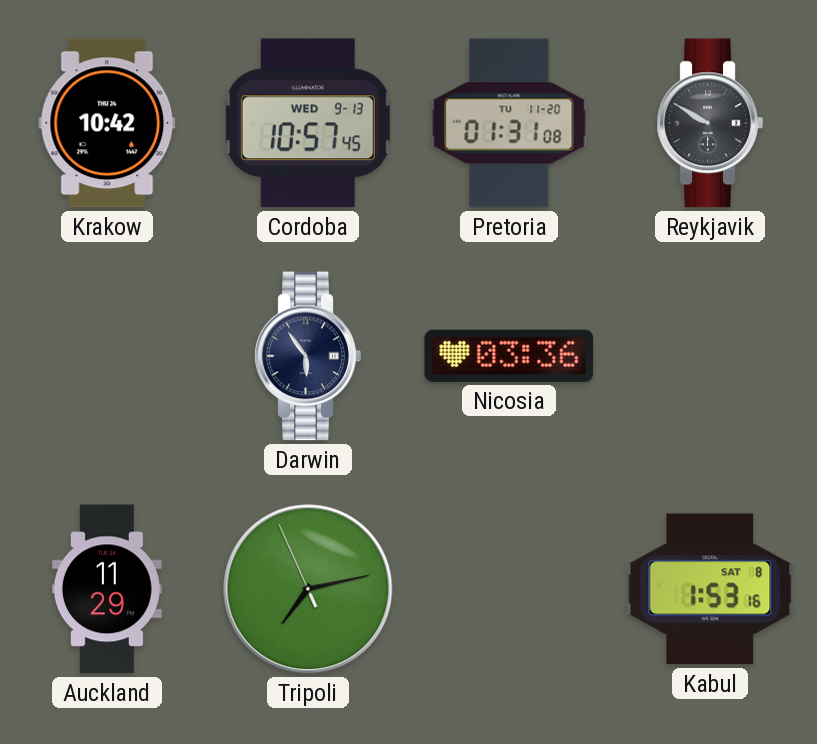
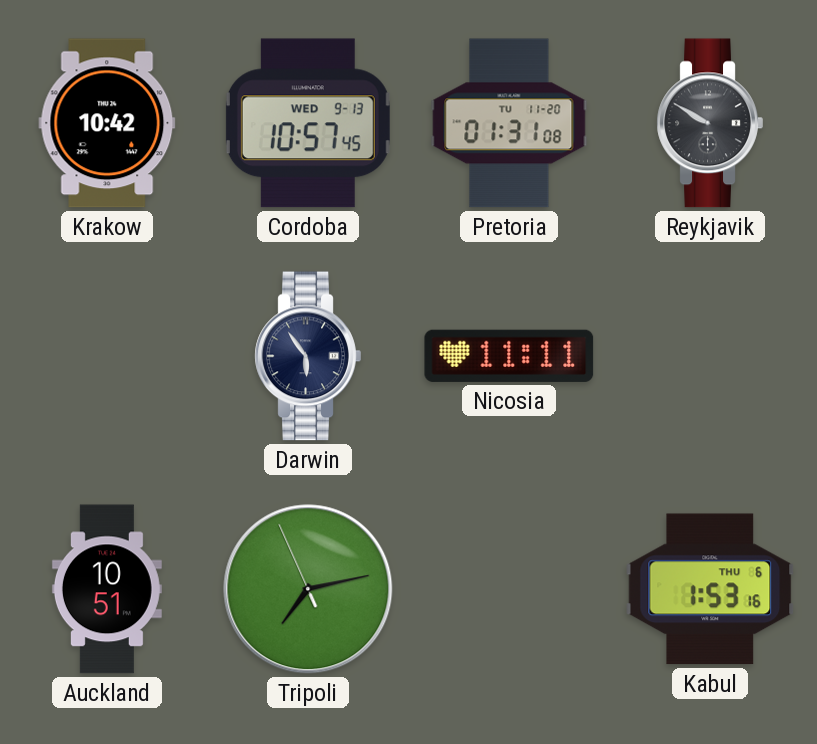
Nicosia: 03:36 -> 11:11
Auckland: 11:29 -> 10:51
Kabul date: SAT 8 -> THU 6
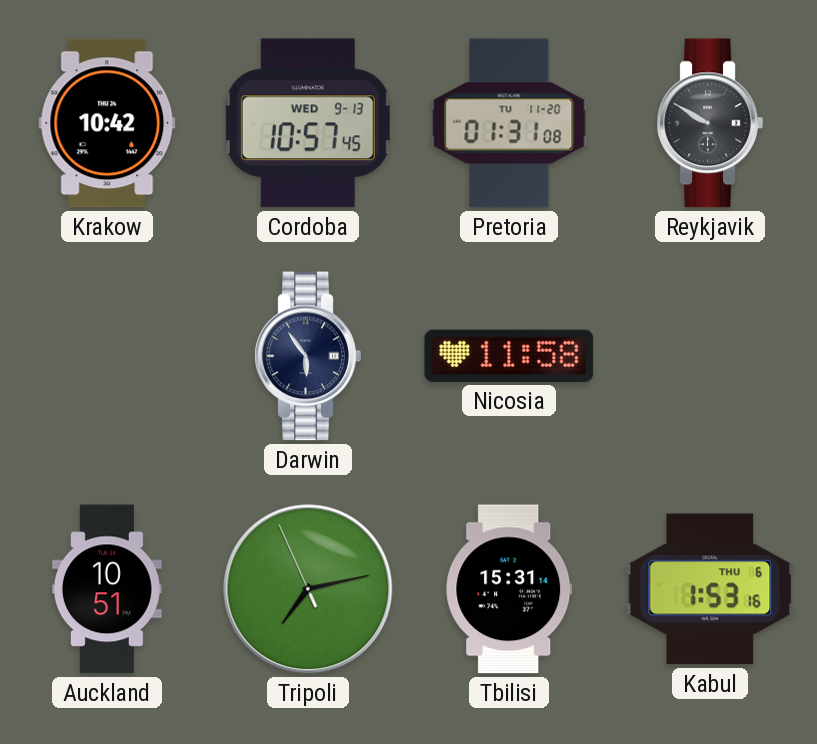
Nicosia: 11:11 -> 11:58
Tbilisi: none -> 15:31
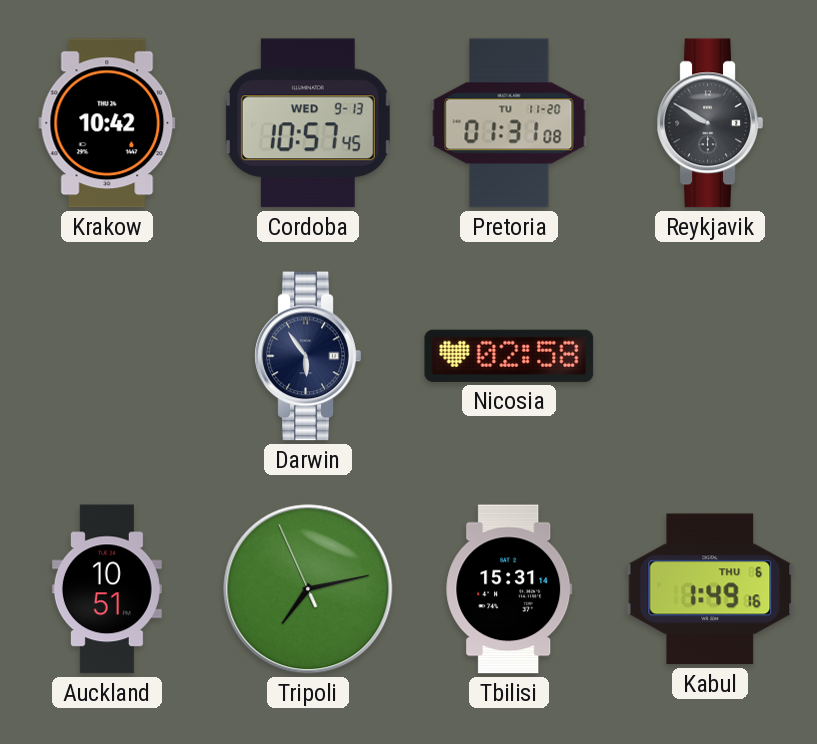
Nicosia: 11:58 -> 02:58
Kabul: 1:53 -> 1:49
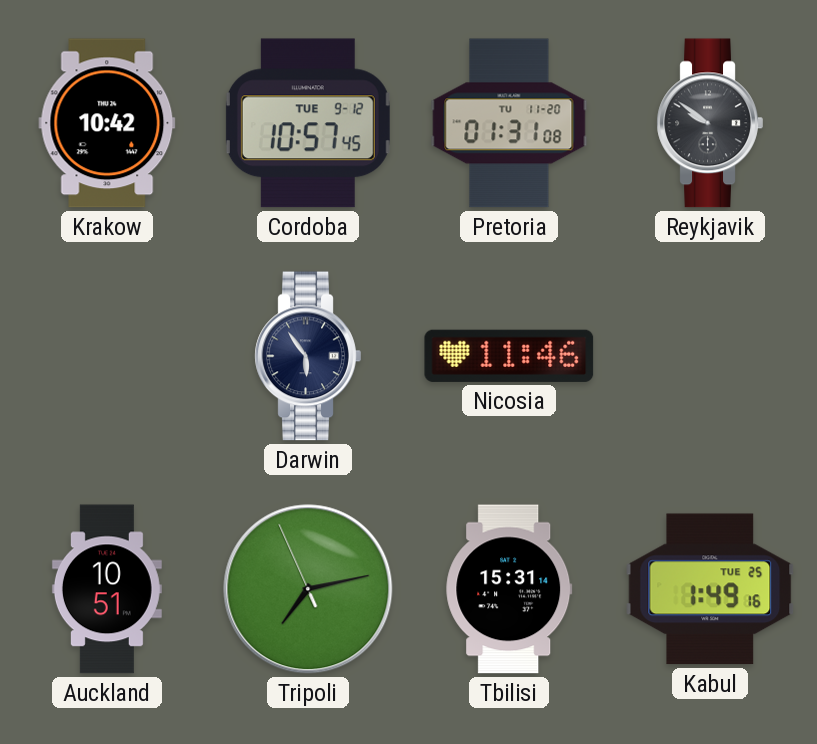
Cordoba date: WED 9-13 -> TUE 9-12
Reykjavik: 9:50 -> 9:51
Nicosia: 02:58 -> 11:46
Kabul date: THU 6 -> TUE 25
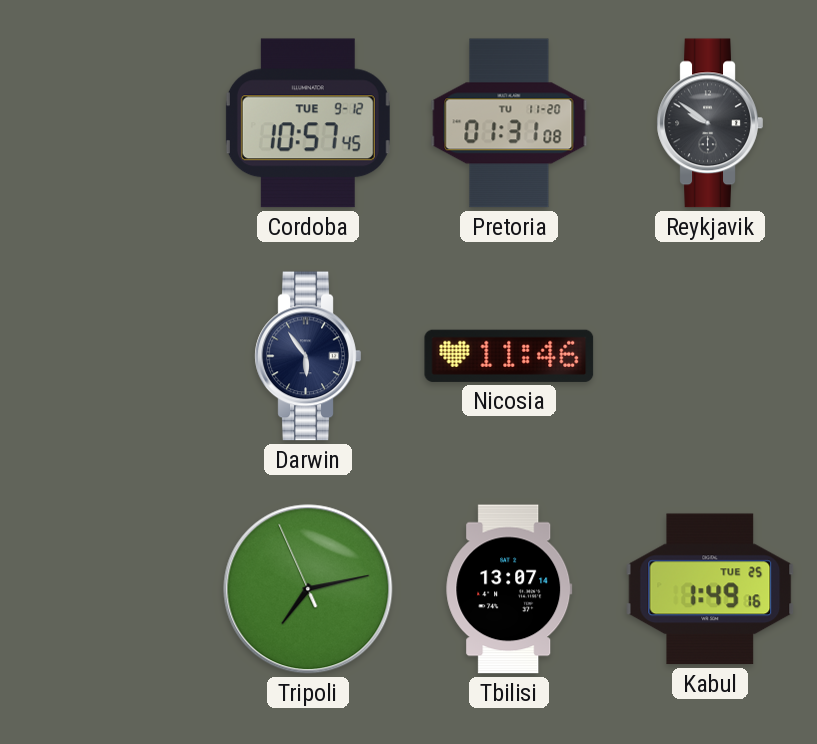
Krakow: 10:42 -> none
Auckland: 10:51 -> none
Tbilisi: 15:31 -> 13:07
